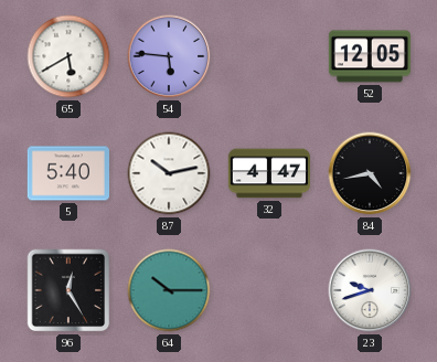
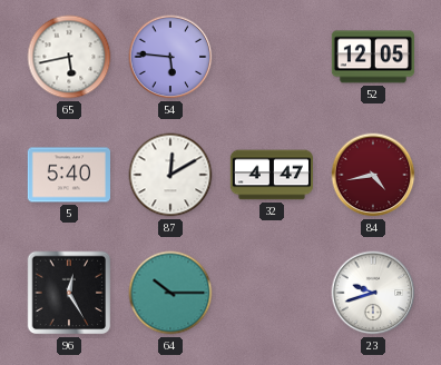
65: 5:40 -> 5:43
87: 10:13 -> 12:10
84 dial: black -> burgundy
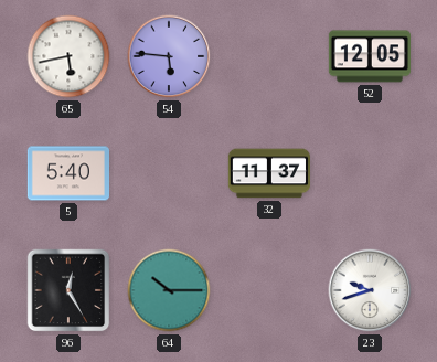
87: 12:10 -> none
32: 4:47 -> 11:37
84: 4:43 -> none
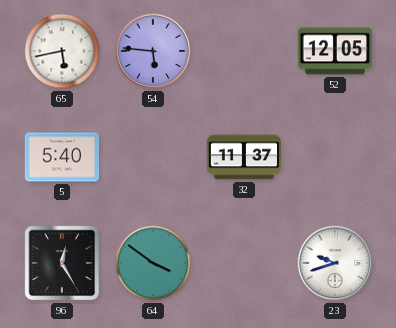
64: 10:15 -> 3:51
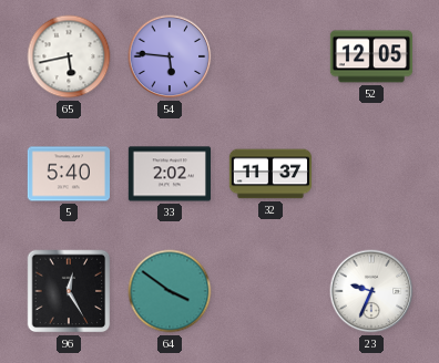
33: none -> 2:02
23: 9:42 -> 9:34
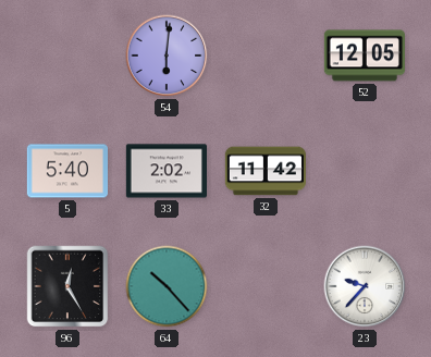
65: 5:43 -> none
54: 5:46 -> 6:01
32: 11:37 -> 11:42
64: 3:51 -> 10:23
23: 9:34 -> 9:37
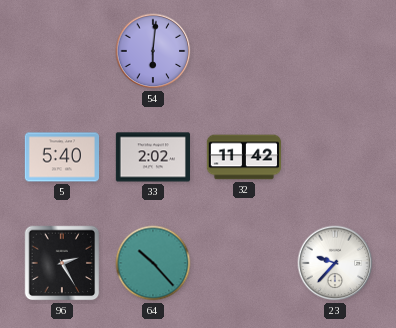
52: 12:05 -> none
96: 12:25 -> 2:25
